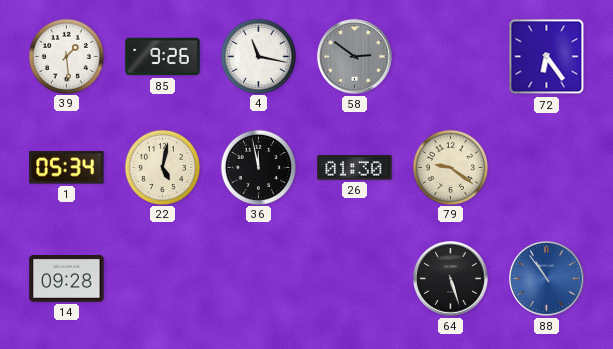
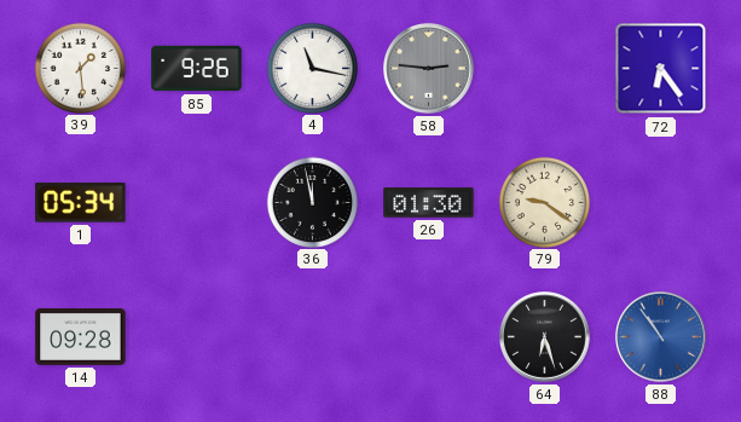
58: 2:51 -> 2:46
22: 5:02 -> none
64: 5:27 -> 6:27
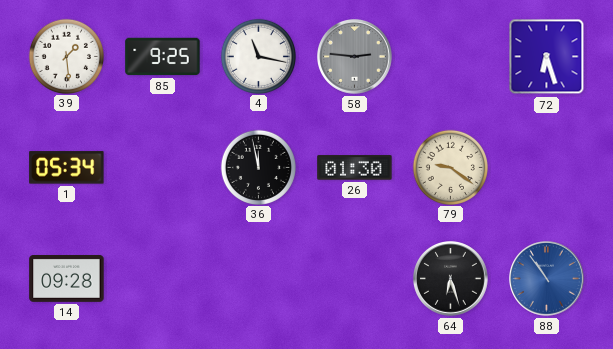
85: 9:26 -> 9:25
72: 6:24 -> 6:27
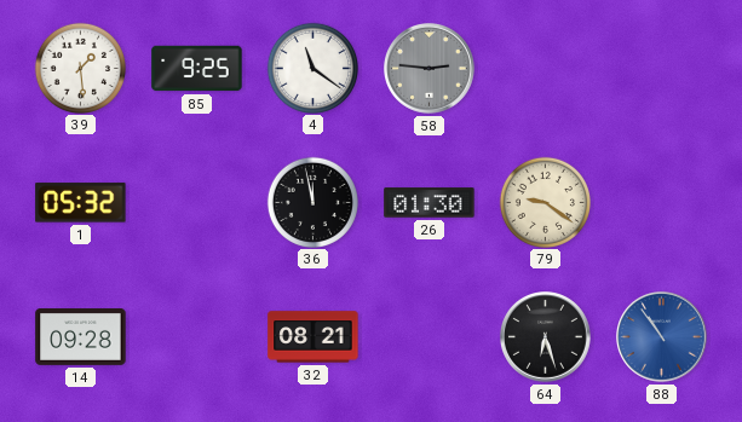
4: 11:17 -> 11:21
72: 6:27 -> none
1: 05:34 -> 05:32
32: none -> 08:21
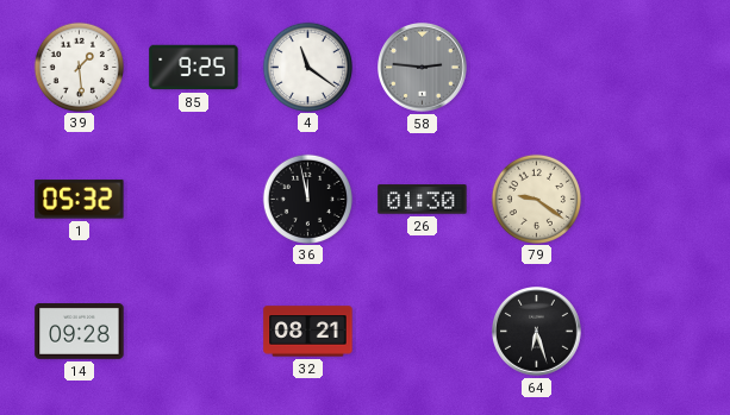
88: 10:54 -> none
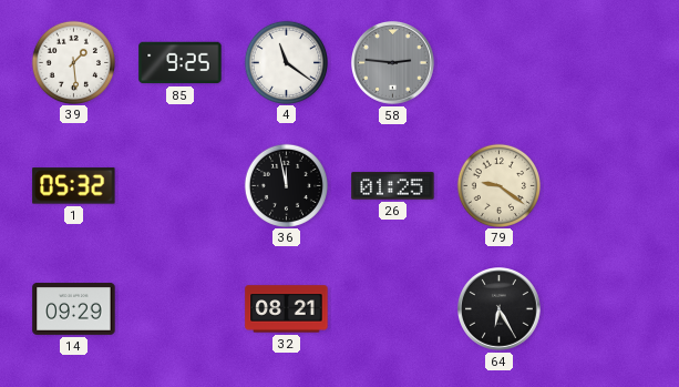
26: 01:30 -> 01:25
14: 09:28 -> 09:29
64: 6:27 -> 6:25
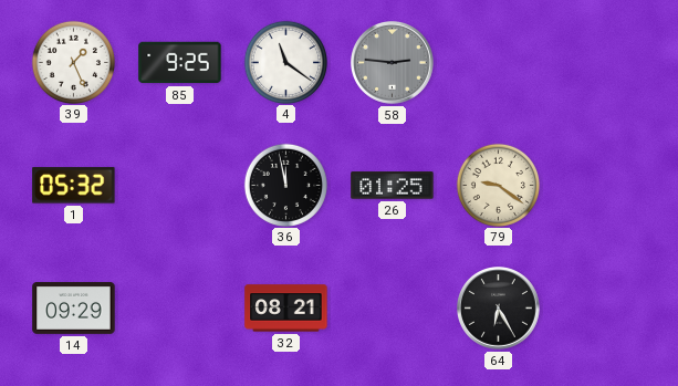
39: 1:29 -> 1:26
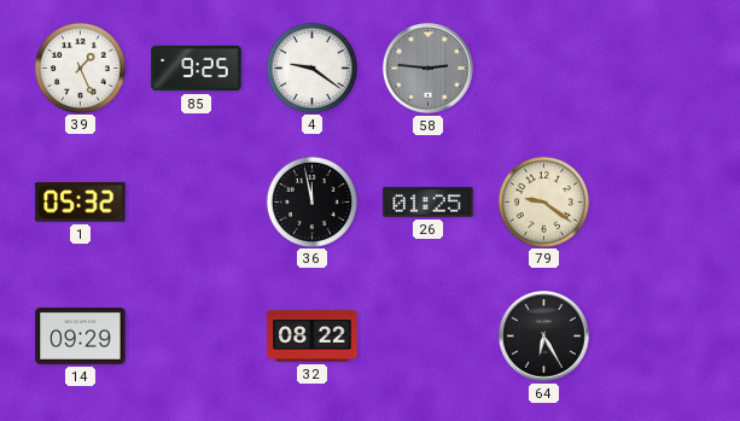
4: 11:21 -> 9:21
32: 08:21 -> 08:22
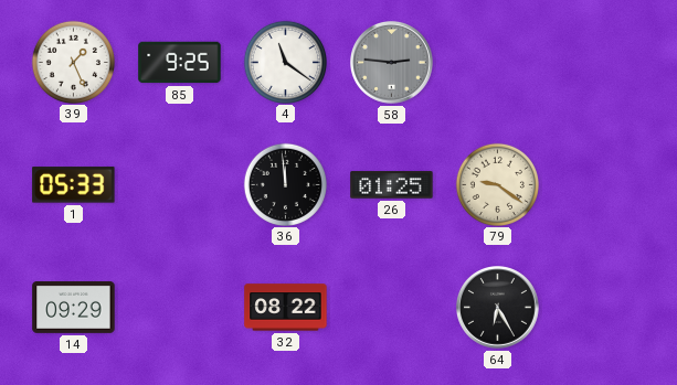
4: 9:21 -> 11:21
1: 05:32 -> 05:33
36: 11:58 -> 11:59
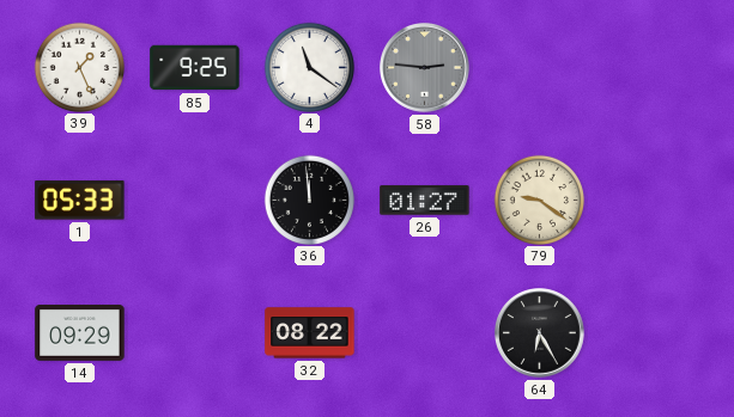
26: 01:25 -> 01:27
